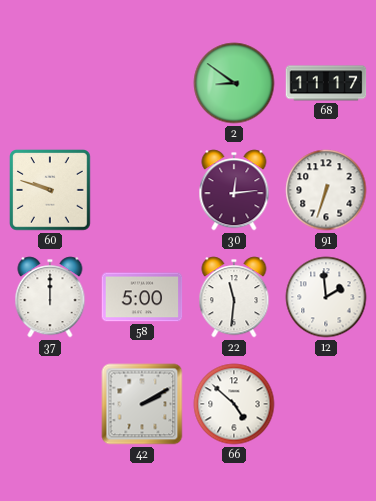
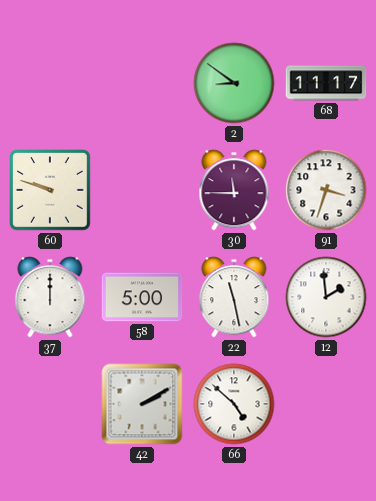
30: 12:14 -> 11:45
91: 6:33 -> 3:33
22: 11:31 -> 11:28
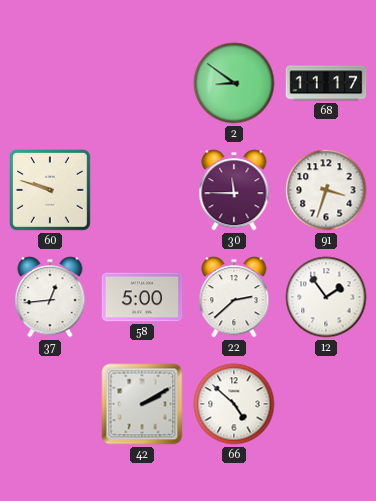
37: 12:00 -> 12:44
22: 11:28 -> 2:38
12: 1:59 -> 1:54
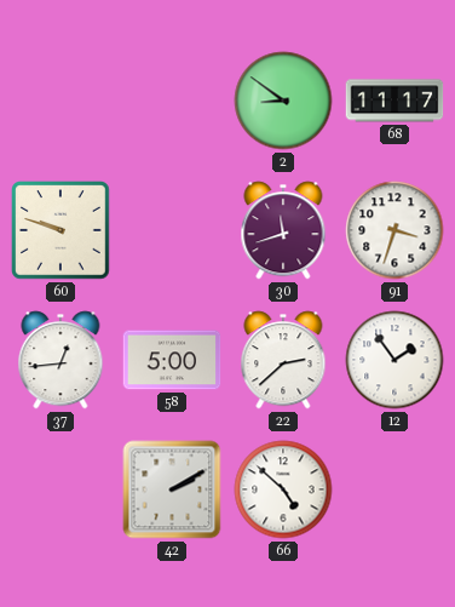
30: 11:45 -> 11:42
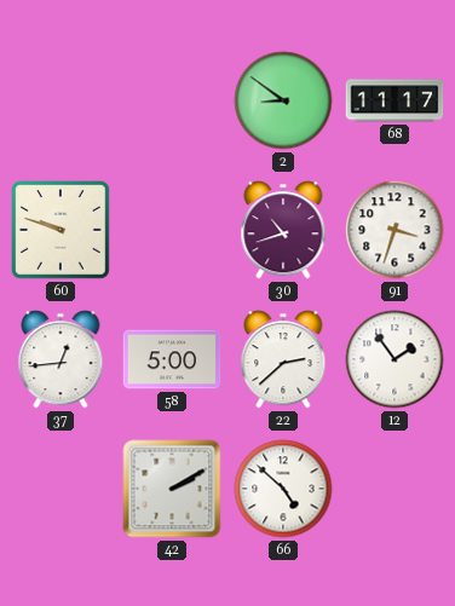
30: 11:42 -> 10:42
